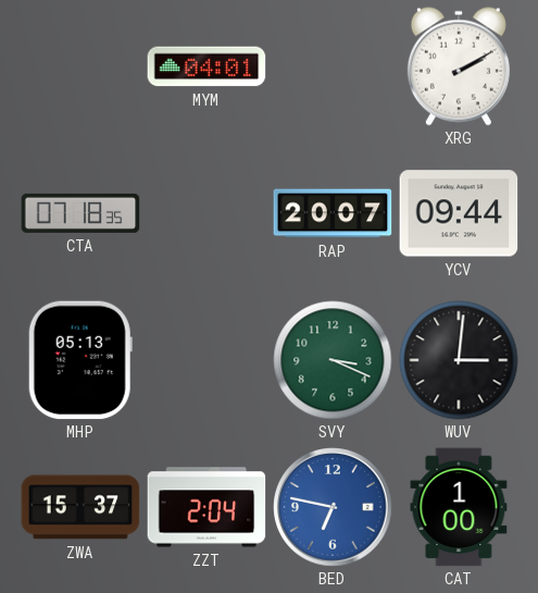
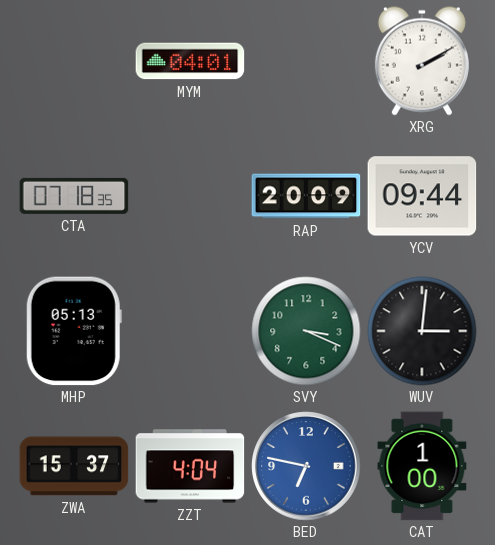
RAP: 20:07 -> 20:09
ZZT: 2:04 -> 4:04
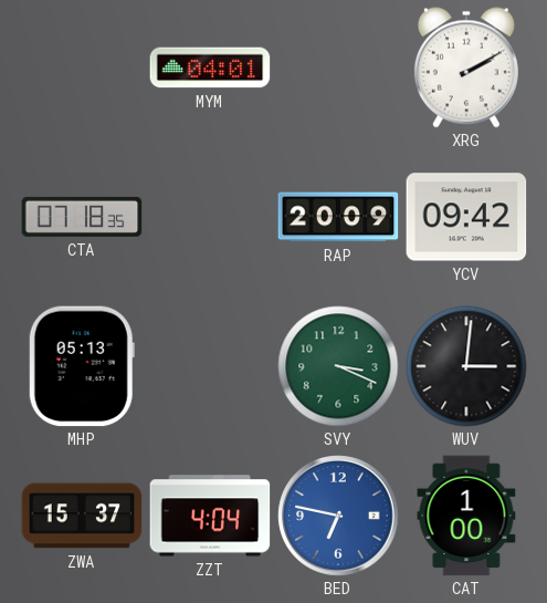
YCV: 09:44 -> 09:42
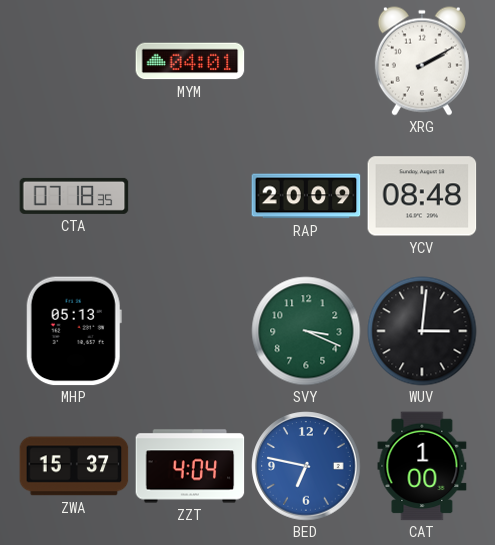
YCV: 09:42 -> 08:48
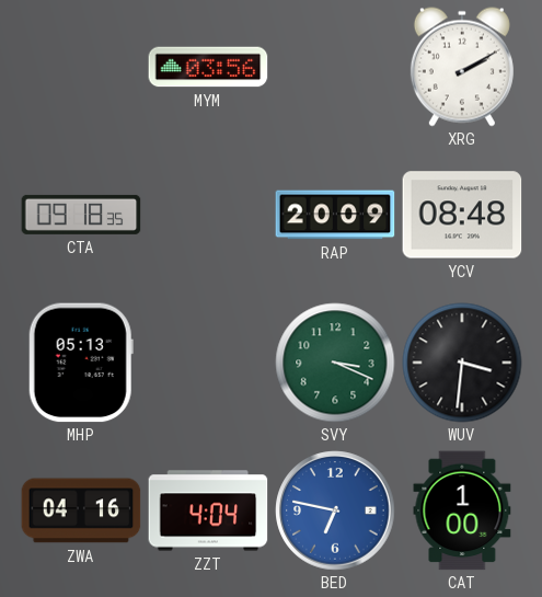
MYM: 04:01 -> 03:56
CTA: 07:18 -> 09:18
WUV: 3:01 -> 3:31
ZWA: 15:37 -> 04:16
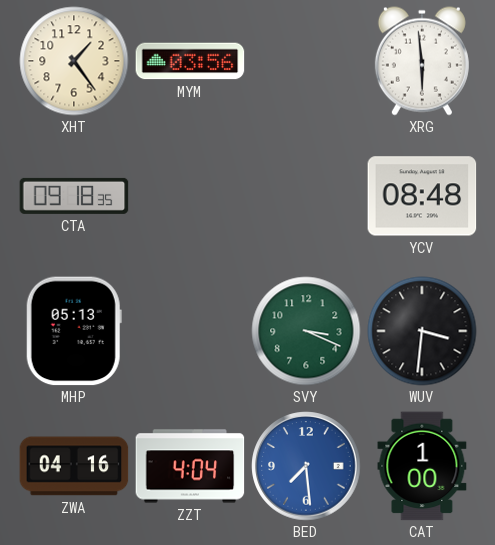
XHT: none -> 1:24
XRG: 2:10 -> 5:59
RAP: 20:09 -> none
BED: 6:47 -> 7:29
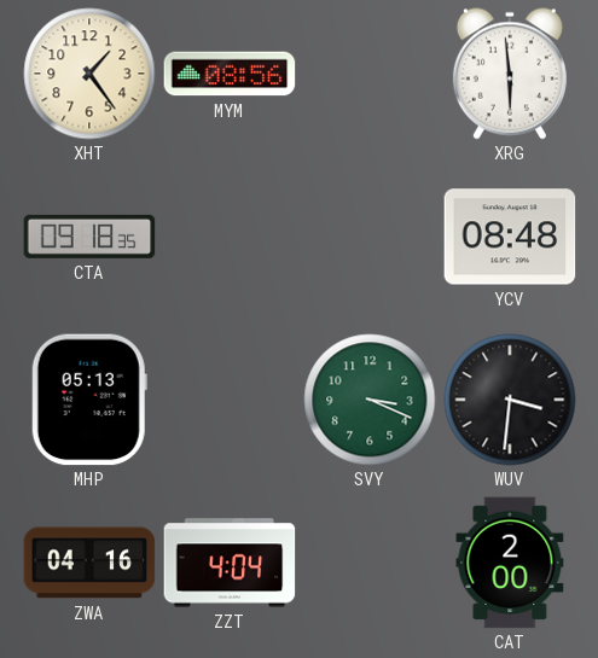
MYM: 03:56 -> 08:56
BED: 7:29 -> none
CAT: 1:00 -> 2:00
